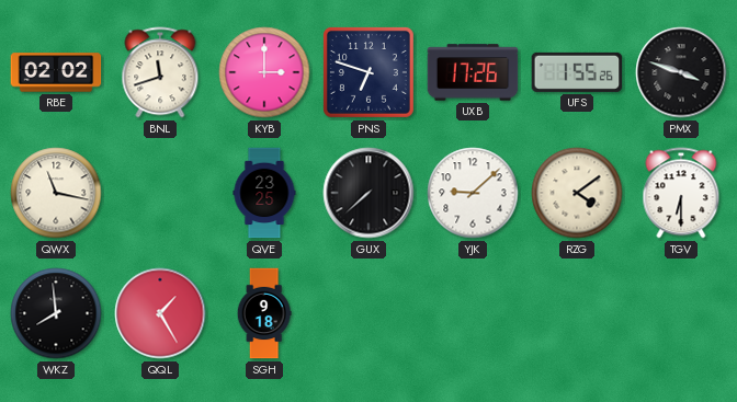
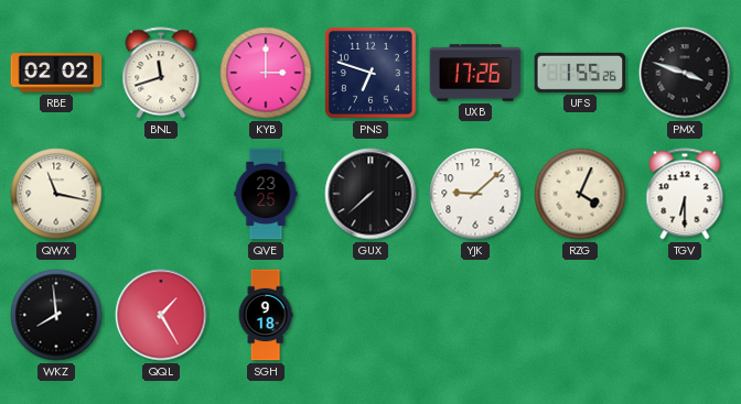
RZG: 4:09 -> 4:04
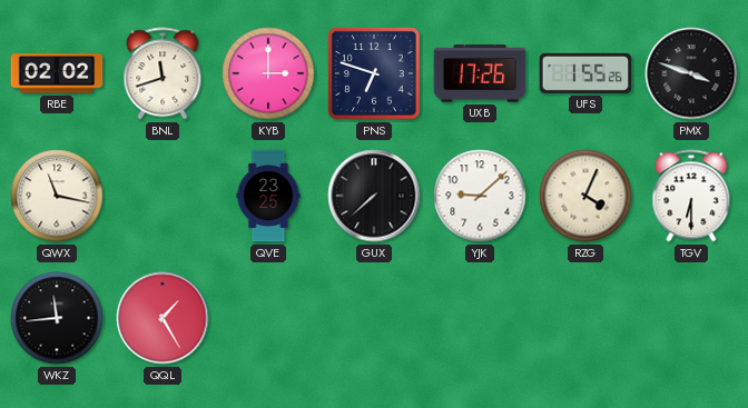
WKZ: 7:59 -> 11:44
SGH: 9:18 -> none
